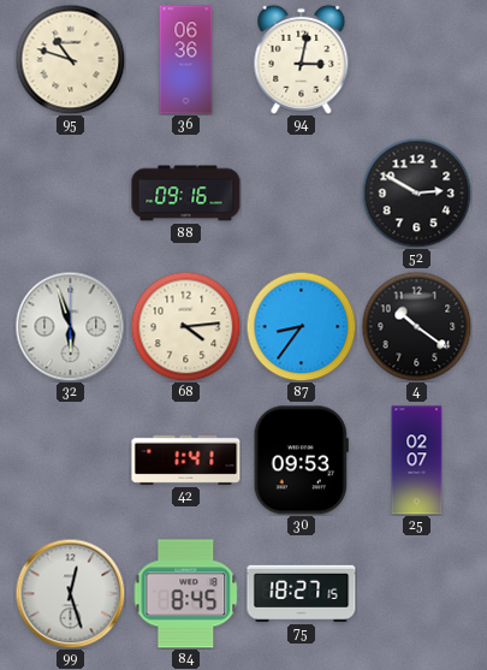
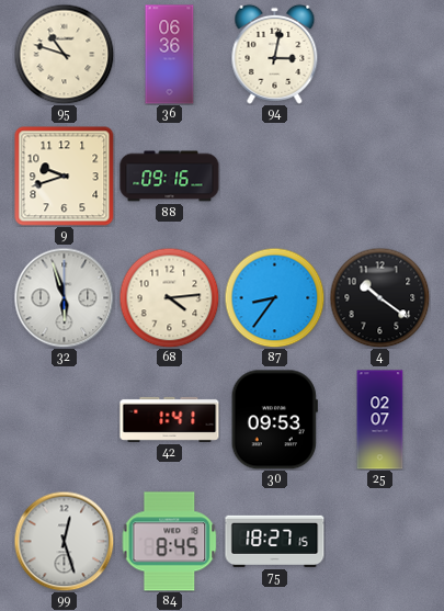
9: none -> 9:42
52: 2:50 -> none
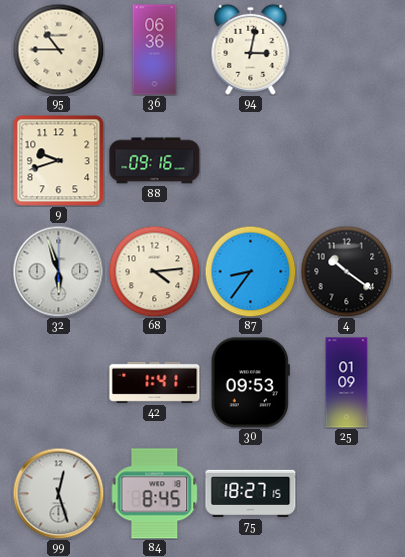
95: 10:48 -> 10:45
25: 02:07 -> 01:09
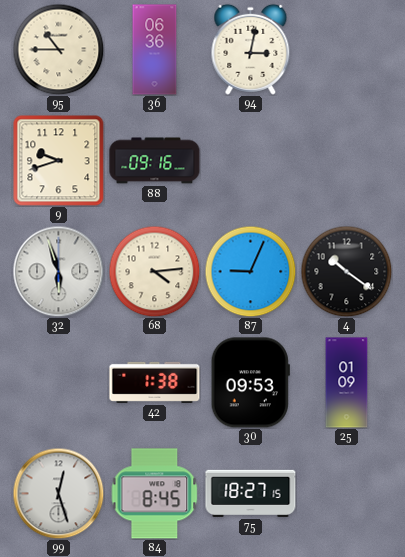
87: 8:36 -> 9:04
42: 1:41 -> 1:38
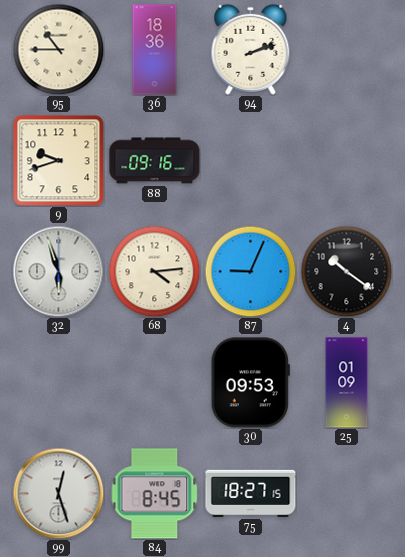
36: 06:36 -> 18:36
94: 3:02 -> 2:12
42: 1:38 -> none
